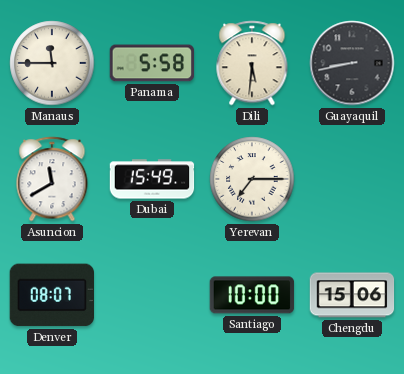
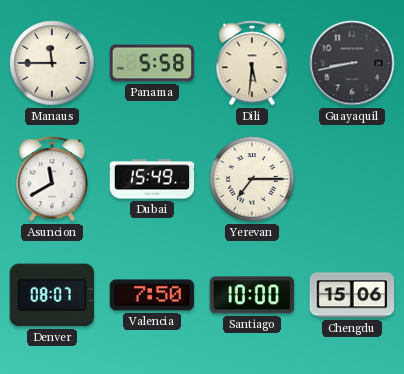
Valencia: none -> 7:50
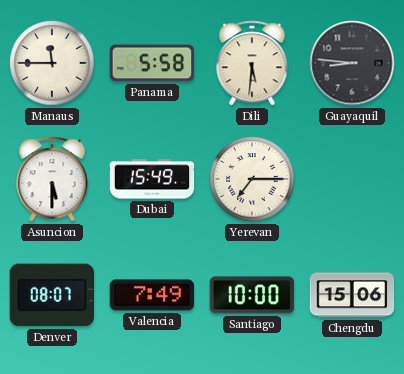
Guayaquil: 8:43 -> 8:46
Asuncion: 11:40 -> 5:30
Valencia: 7:50 -> 7:49
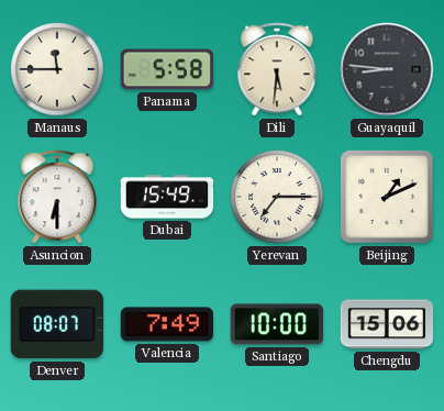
Asuncion: 5:30 -> 6:30
Beijing: none -> 1:11
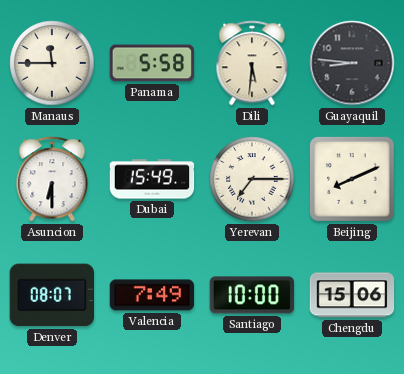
Beijing: 1:11 -> 8:11
